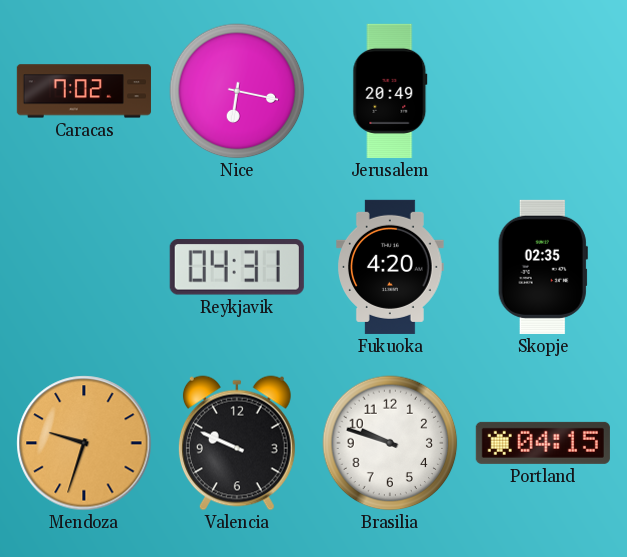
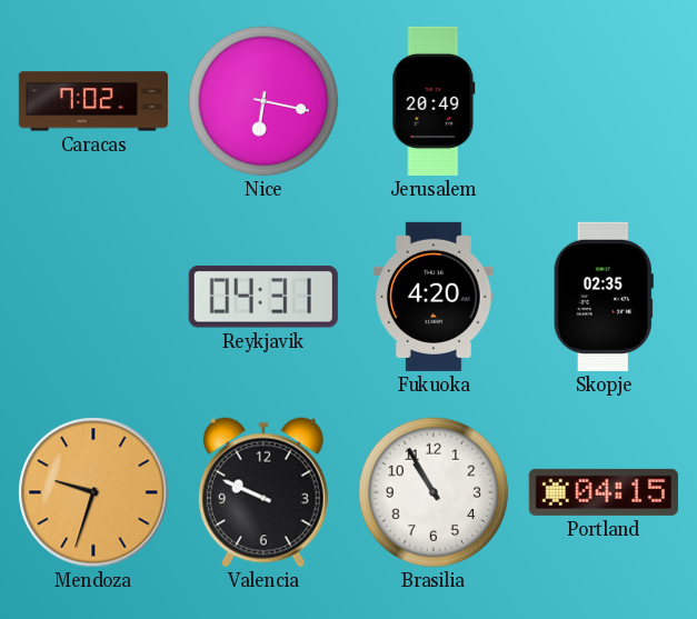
Brasilia: 9:48 -> 10:55
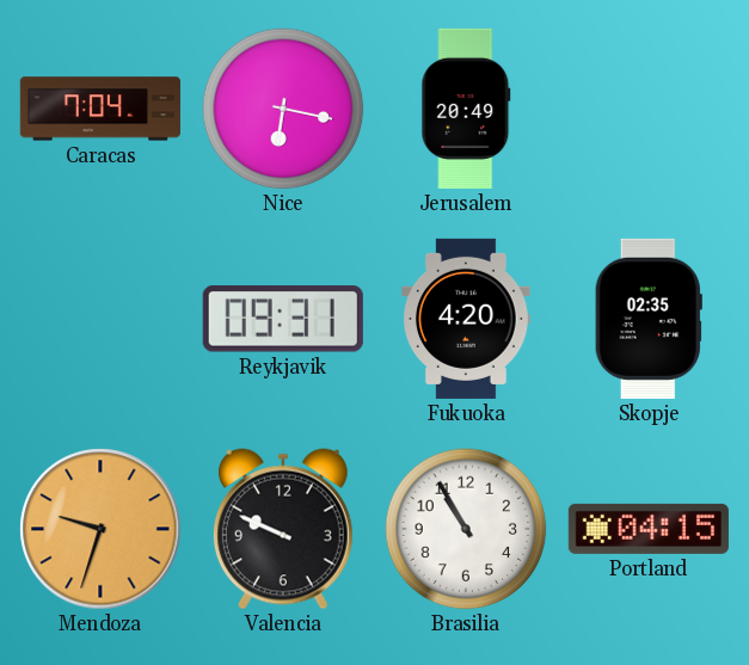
Caracas: 7:02 -> 7:04
Reykjavik: 04:31 -> 09:31
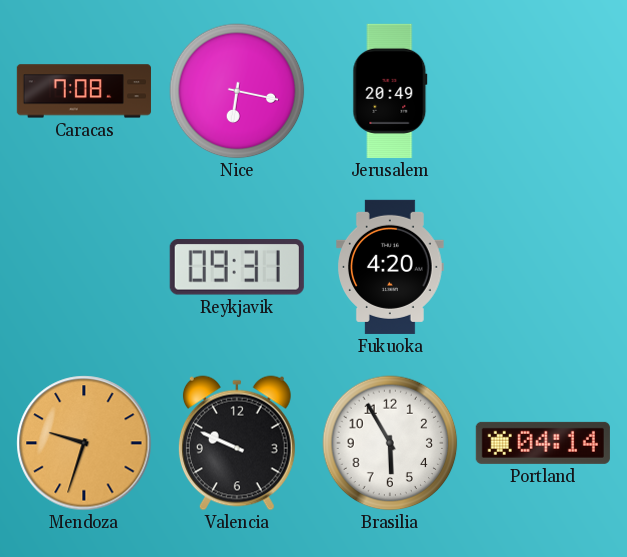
Caracas: 7:04 -> 7:08
Skopje: 02:35 -> none
Brasilia: 10:55 -> 5:55
Portland: 04:15 -> 04:14
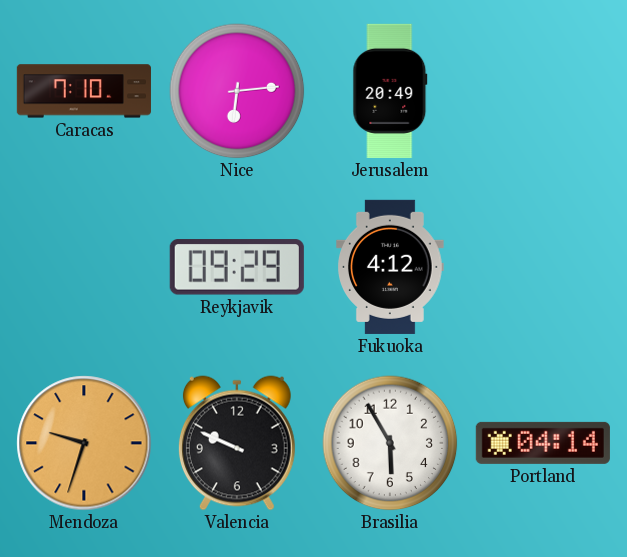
Caracas: 7:08 -> 7:10
Nice: 6:17 -> 6:14
Reykjavik: 09:31 -> 09:29
Fukuoka: 4:20 -> 4:12
